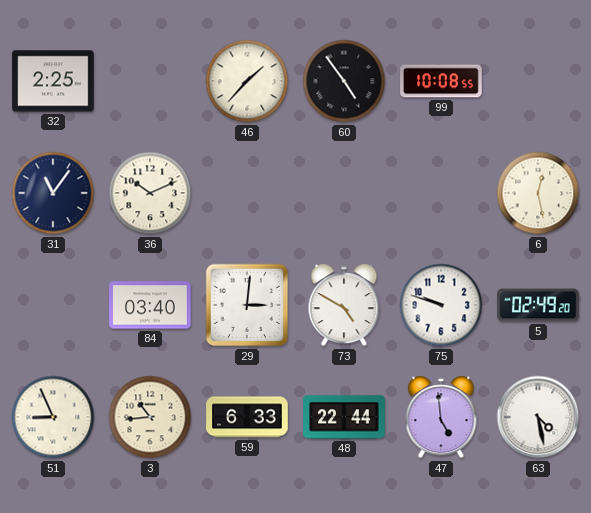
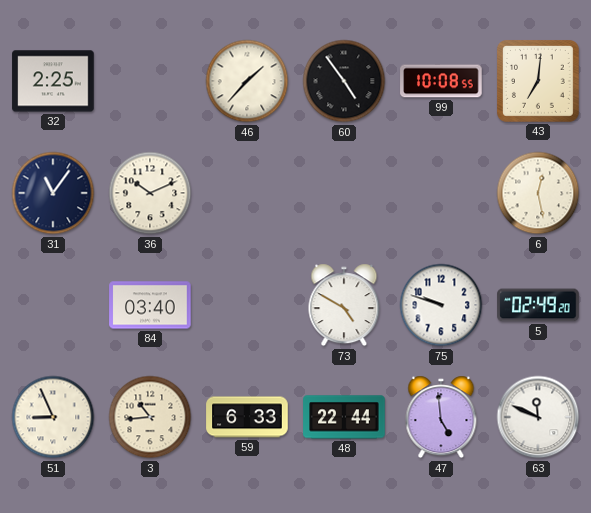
43: none -> 7:01
29: 3:01 -> none
63: 4:28 -> 11:49
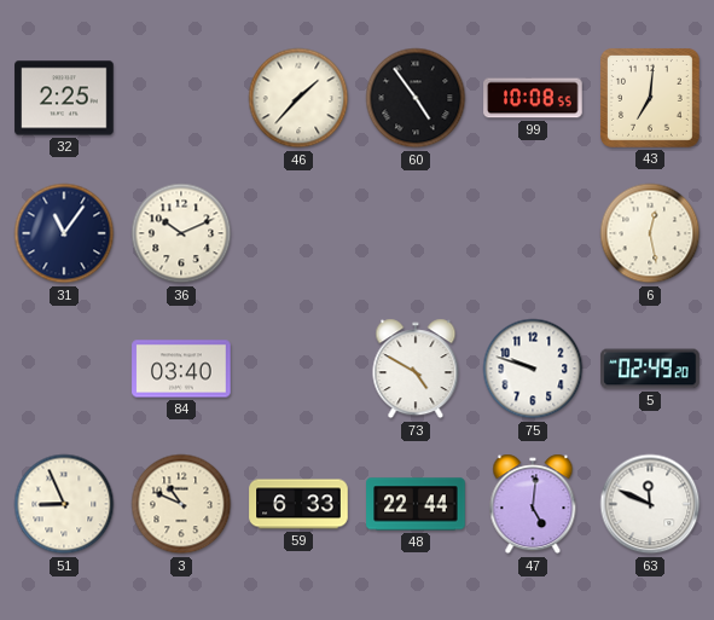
3: 10:44 -> 10:49
47: 4:59 -> 5:01
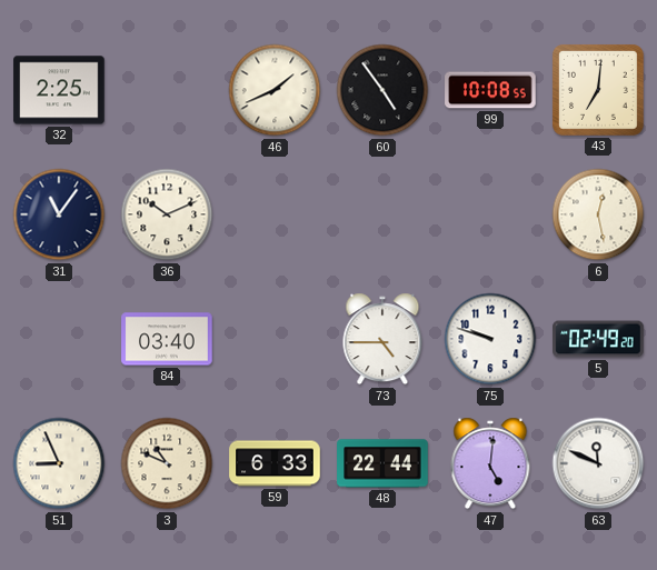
46: 1:37 -> 1:41
73: 4:50 -> 4:45
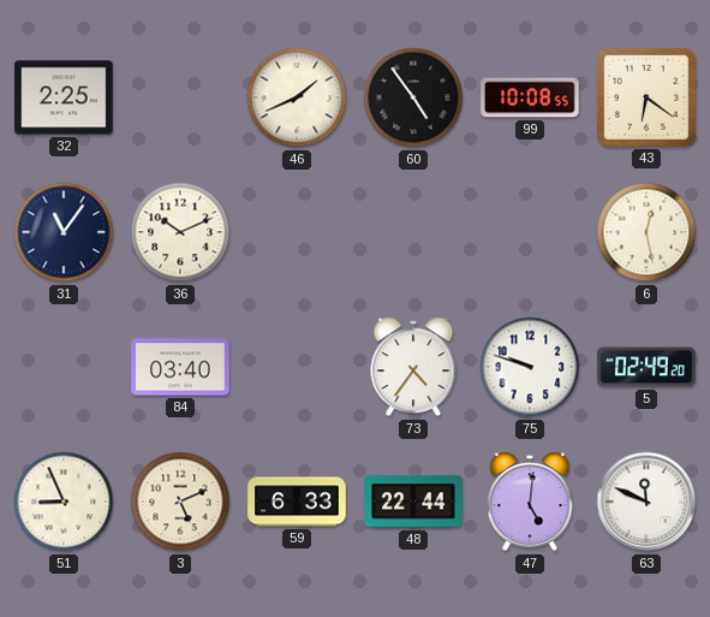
43: 7:01 -> 6:21
73: 4:45 -> 4:36
3: 10:49 -> 5:11
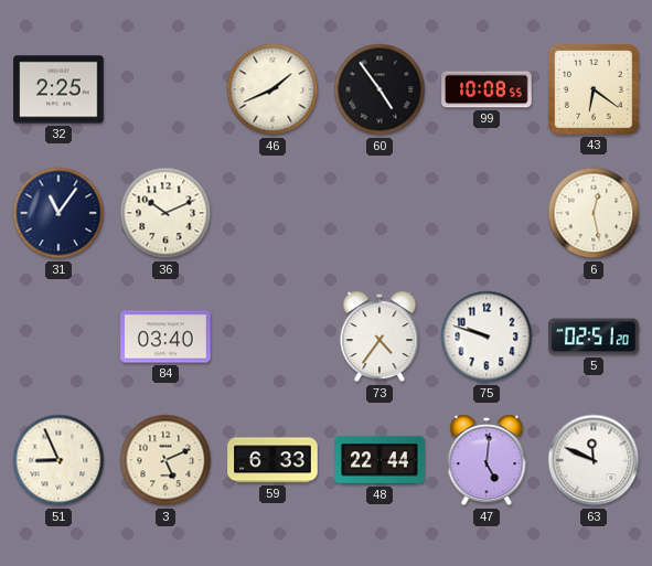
5: 02:49 -> 02:51
